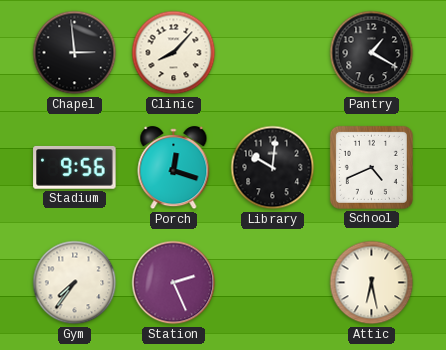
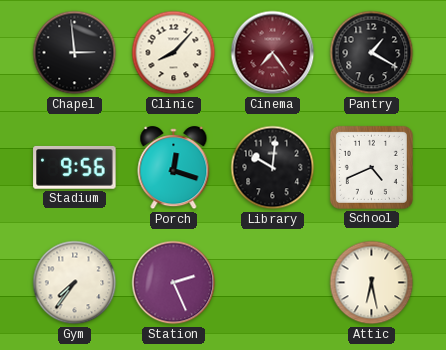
Cinema: none -> 7:24
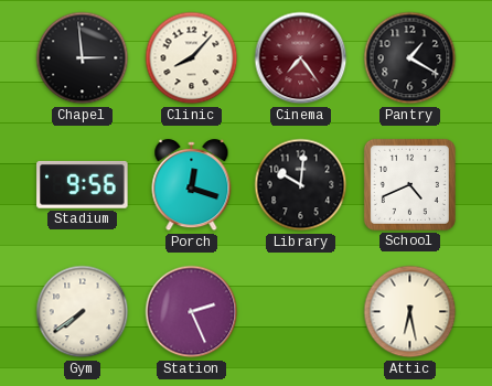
Gym: 7:36 -> 7:39
